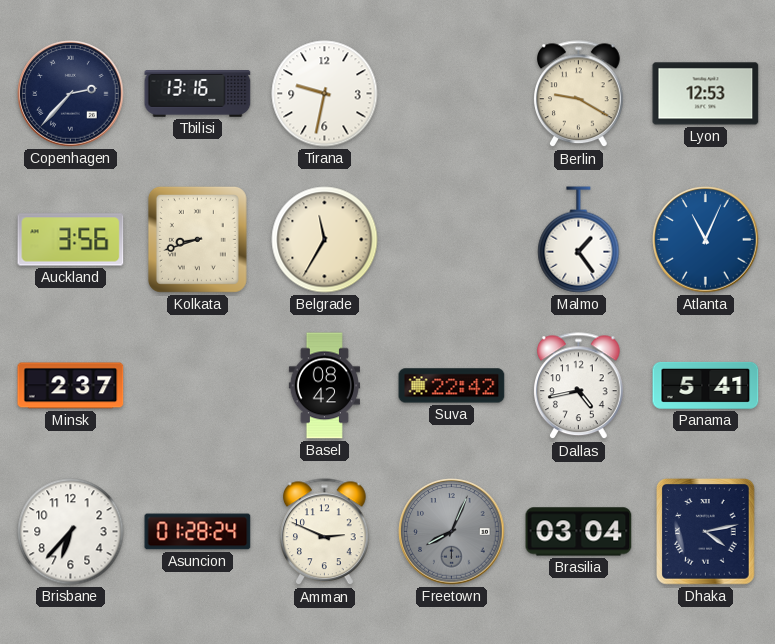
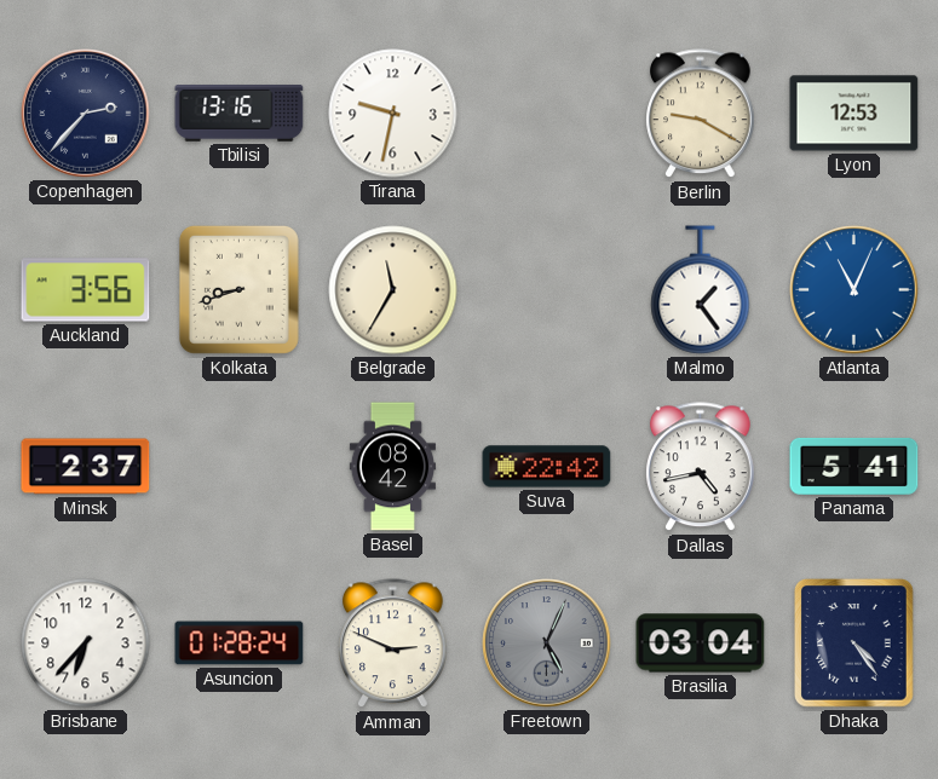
Freetown: 8:04 -> 5:04
Dhaka: 4:13 -> 4:24
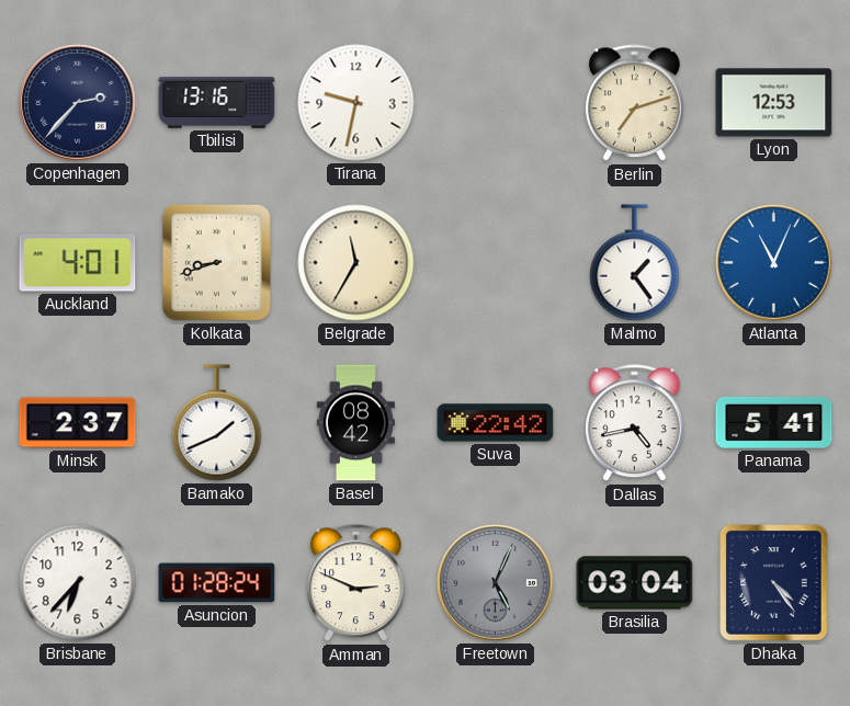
Berlin: 9:20 -> 7:12
Auckland: 3:56 -> 4:01
Bamako: none -> 1:41
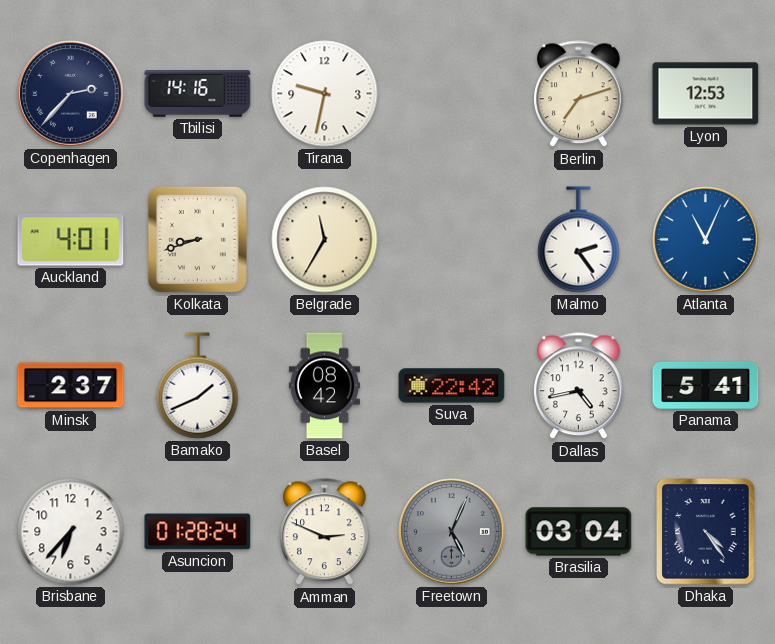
Tbilisi: 13:16 -> 14:16
Malmo: 1:24 -> 2:24
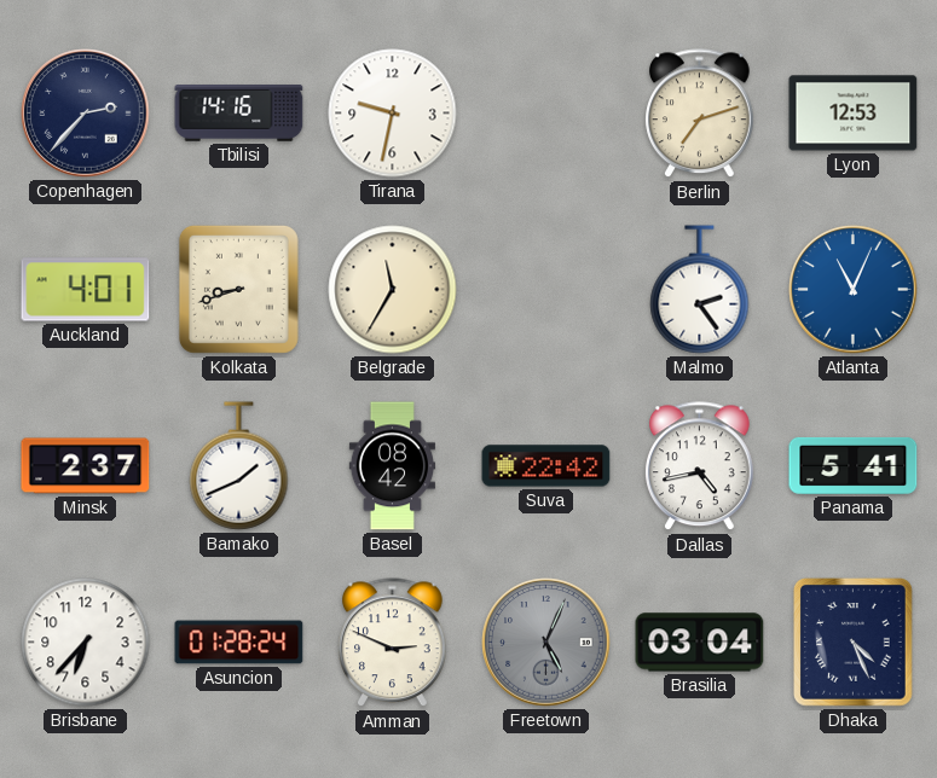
Dhaka: 4:24 -> 4:26
